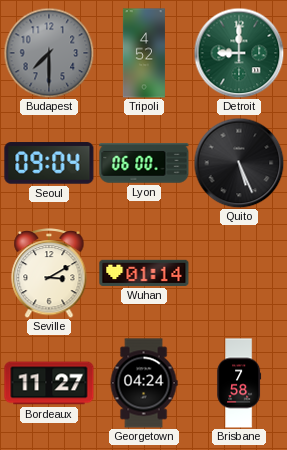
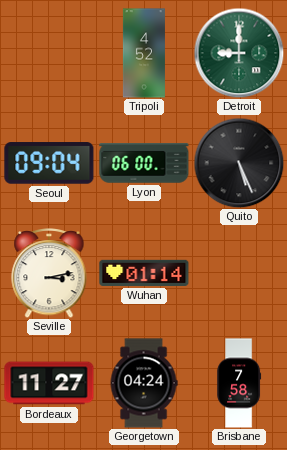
Budapest: 7:30 -> none
Seville: 3:10 -> 3:13
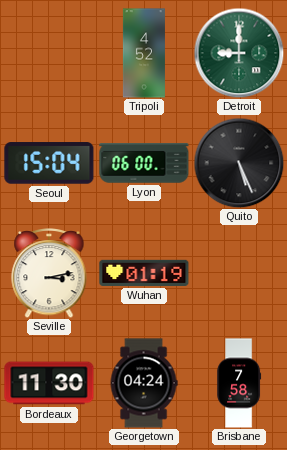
Seoul: 09:04 -> 15:04
Wuhan: 01:14 -> 01:19
Bordeaux: 11:27 -> 11:30
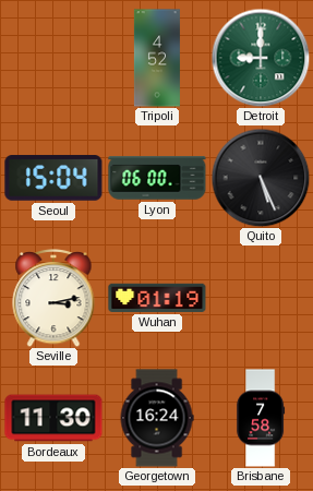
Georgetown: 04:24 -> 16:24
